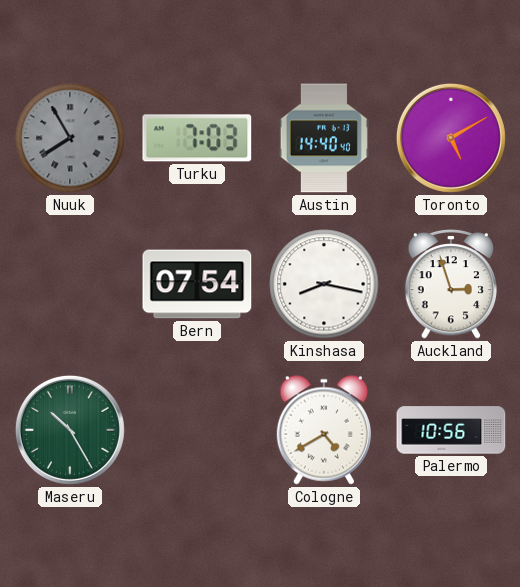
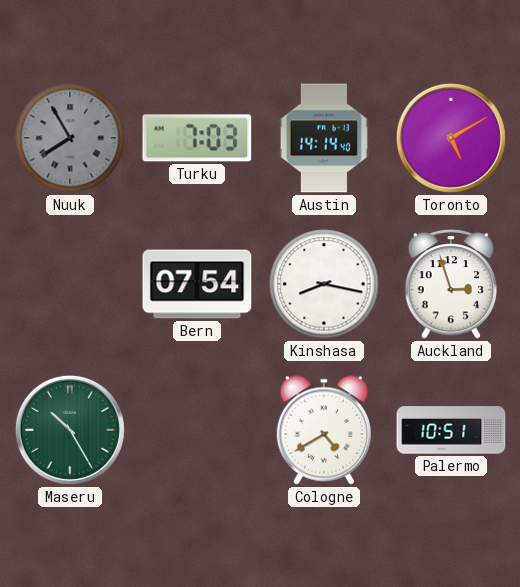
Austin: 14:40 -> 14:14
Palermo: 10:56 -> 10:51
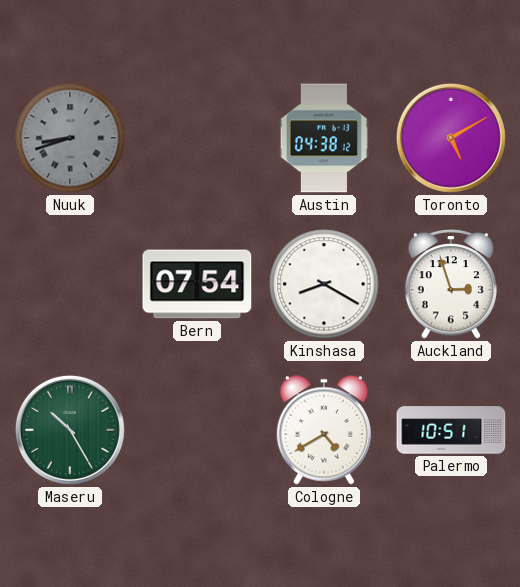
Nuuk: 7:55 -> 8:42
Turku: 7:03 -> none
Austin: 14:14 -> 04:38
Kinshasa: 8:17 -> 8:20
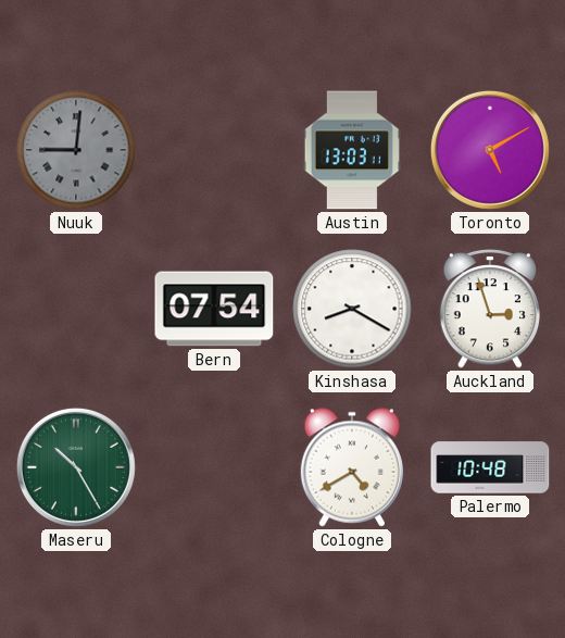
Nuuk: 8:42 -> 9:01
Austin: 04:38 -> 13:03
Palermo: 10:51 -> 10:48
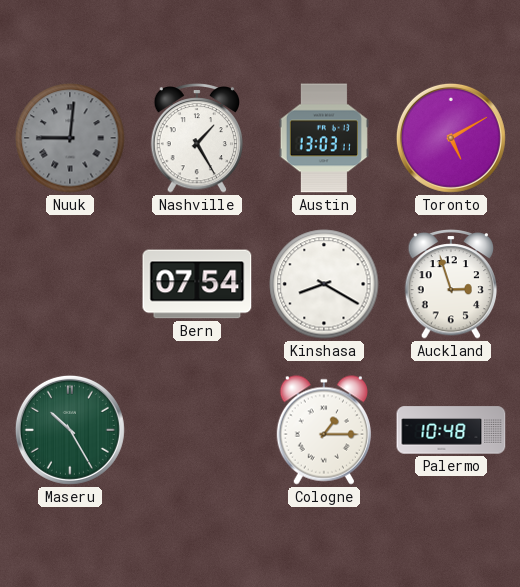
Nashville: none -> 1:25
Cologne: 4:40 -> 1:15
